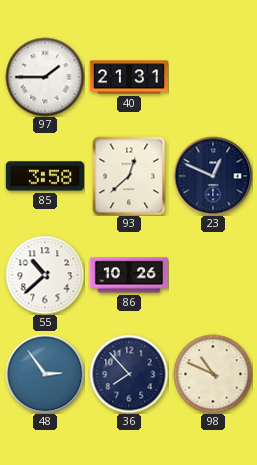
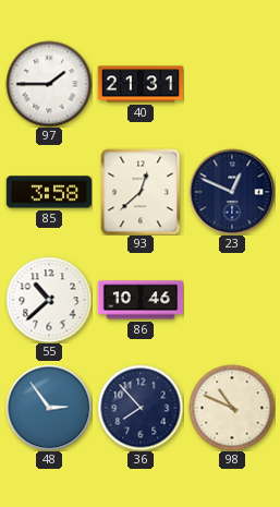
86: 10:26 -> 10:46
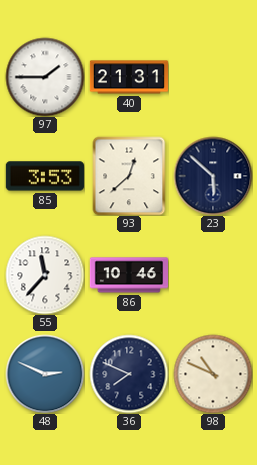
85: 3:58 -> 3:53
23: 12:49 -> 5:52
55: 10:38 -> 11:37
48: 2:54 -> 2:49
36: 7:53 -> 7:49
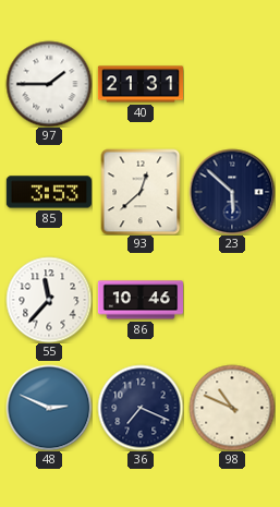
36: 7:49 -> 7:19
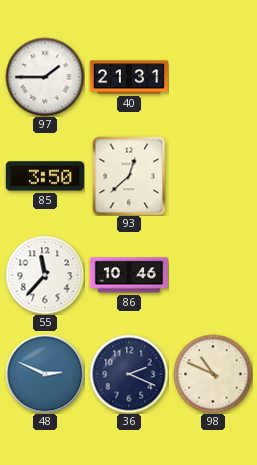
85: 3:53 -> 3:50
23: 5:52 -> none
36: 7:19 -> 2:19
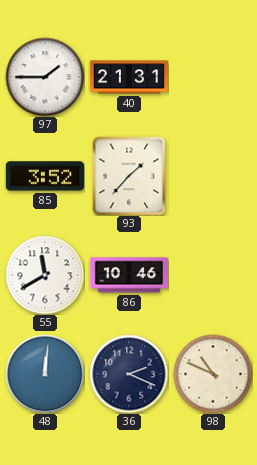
85: 3:50 -> 3:52
93: 12:38 -> 1:37
55: 11:37 -> 11:40
48: 2:49 -> 12:01
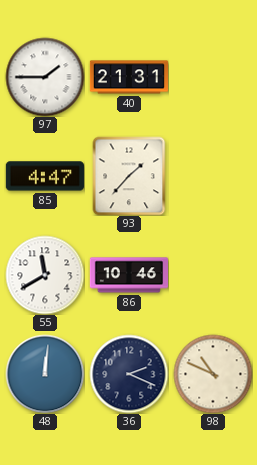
85: 3:52 -> 4:47
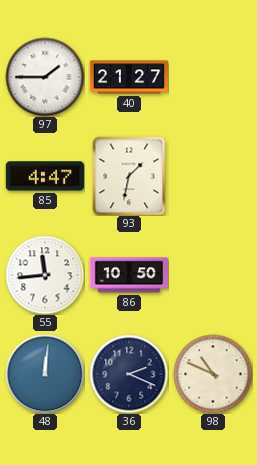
40: 21:31 -> 21:27
93: 1:37 -> 1:32
55: 11:40 -> 11:44
86: 10:46 -> 10:50
